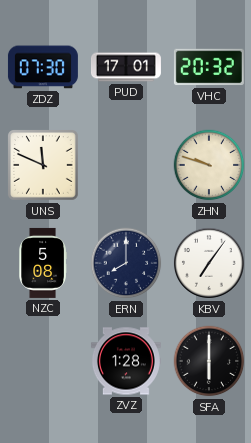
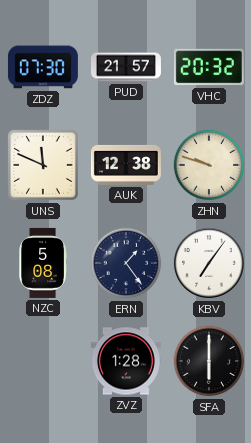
PUD: 17:01 -> 21:57
AUK: none -> 12:38
ERN: 8:00 -> 1:24
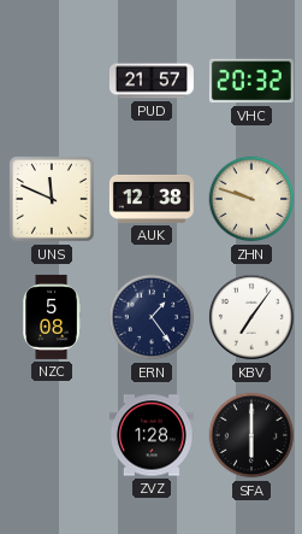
ZDZ: 07:30 -> none
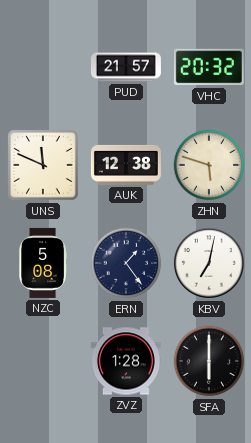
ZHN: 9:48 -> 5:48
KBV: 7:06 -> 7:02
